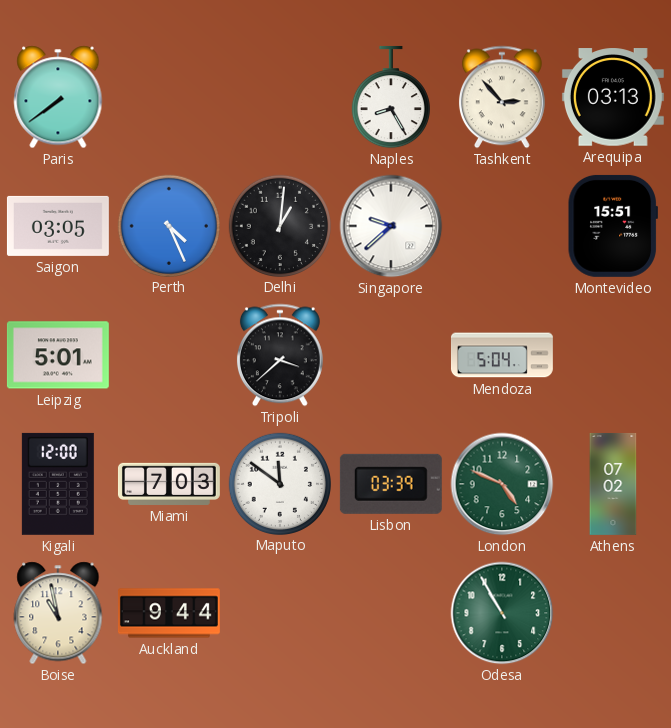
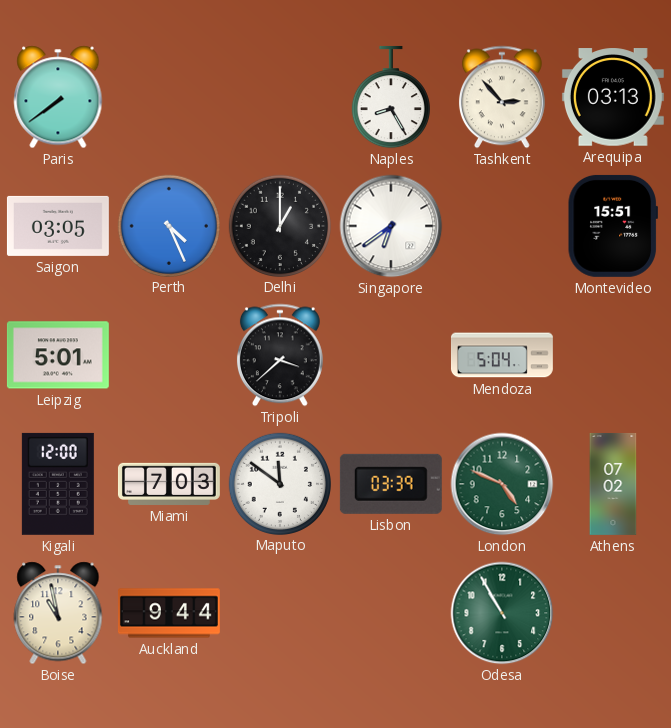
Delhi: 1:01 -> 1:00
Singapore: 9:38 -> 6:39
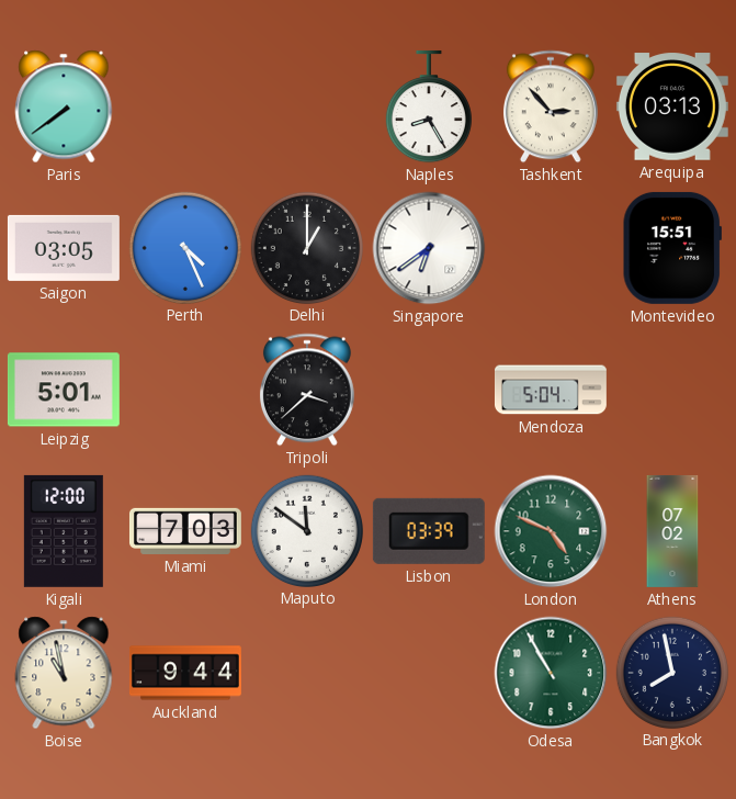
Bangkok: none -> 7:58
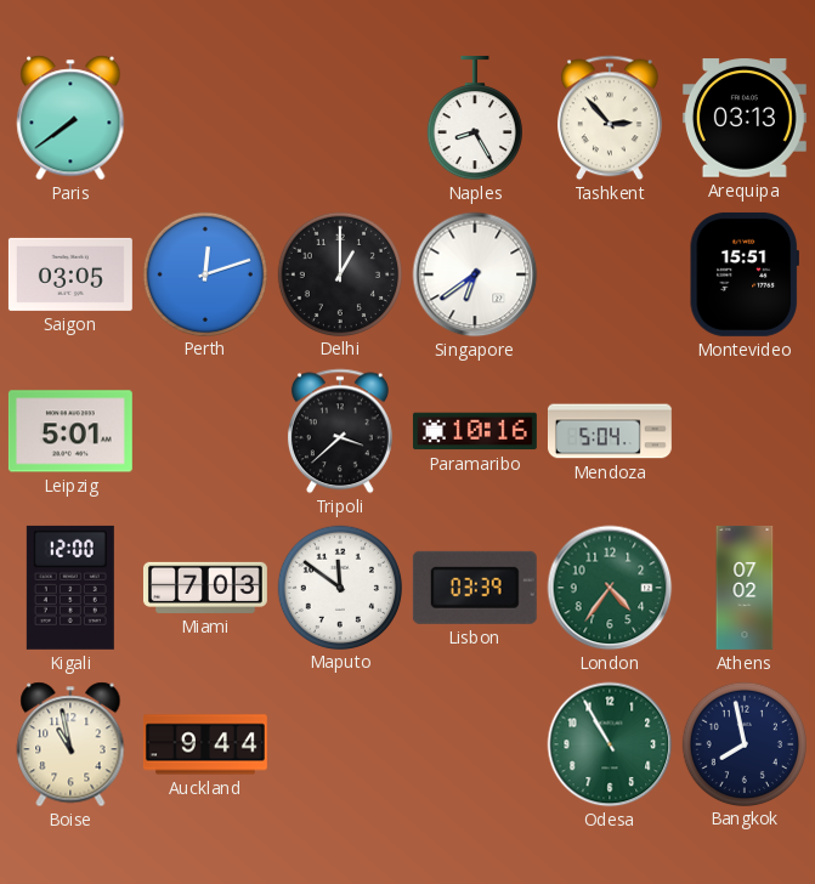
Perth: 4:26 -> 12:12
Paramaribo: none -> 10:16
London: 4:49 -> 4:36
